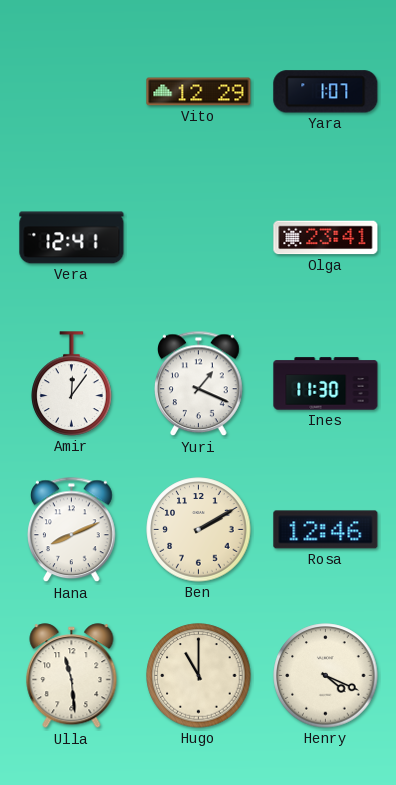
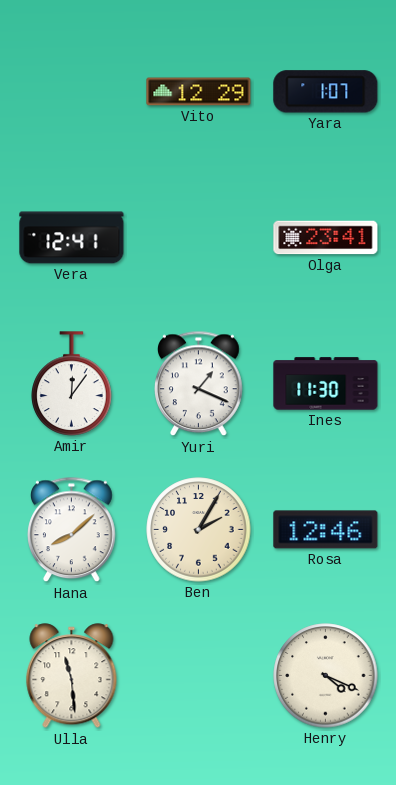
Hana: 8:11 -> 8:08
Ben: 2:10 -> 2:05
Hugo: 11:00 -> none
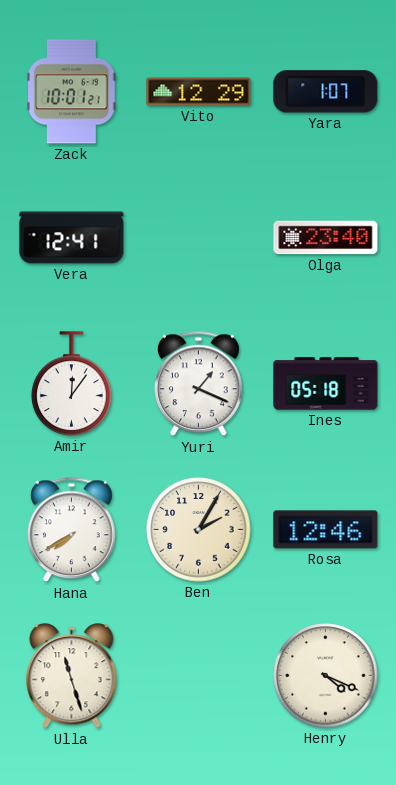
Zack: none -> 10:01
Olga: 23:41 -> 23:40
Ines: 11:30 -> 05:18
Hana: 8:08 -> 7:40
Ulla: 11:29 -> 11:27
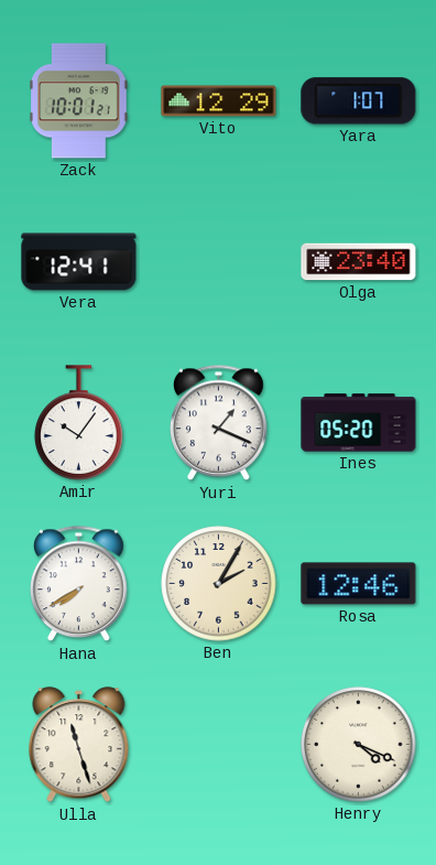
Amir: 12:06 -> 10:06
Ines: 05:18 -> 05:20
